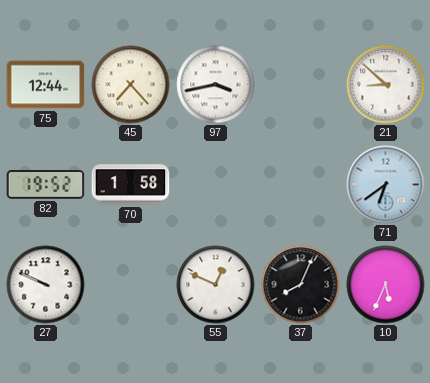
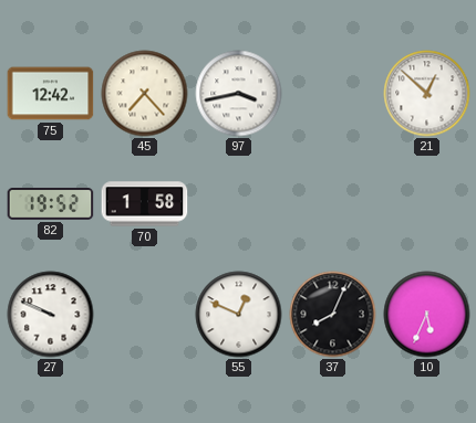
75: 12:44 -> 12:42
21: 8:52 -> 12:52
71: 6:39 -> none
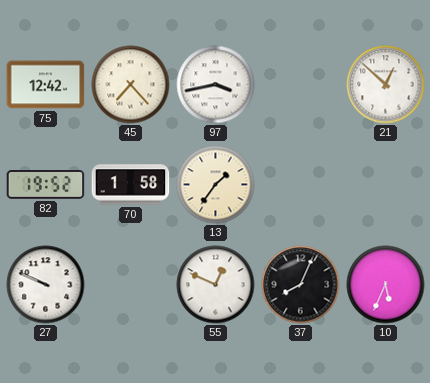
13: none -> 1:36
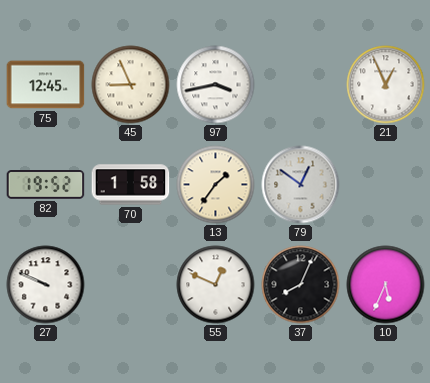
75: 12:42 -> 12:45
45: 7:23 -> 8:56
21: 12:52 -> 12:56
79: none -> 12:51
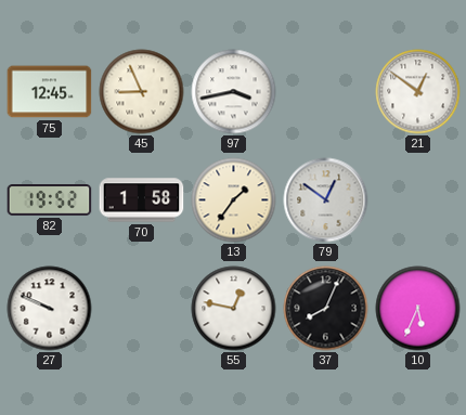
21: 12:56 -> 12:51
55: 12:49 -> 12:47
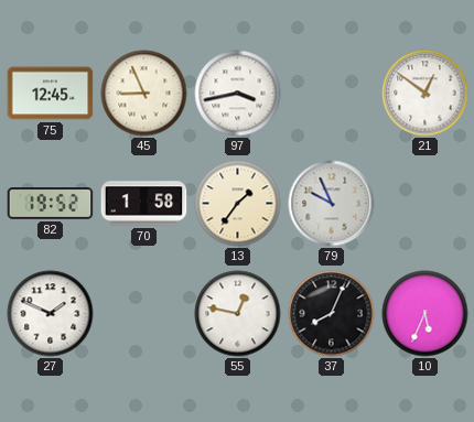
79: 12:51 -> 9:56
27: 9:49 -> 1:49
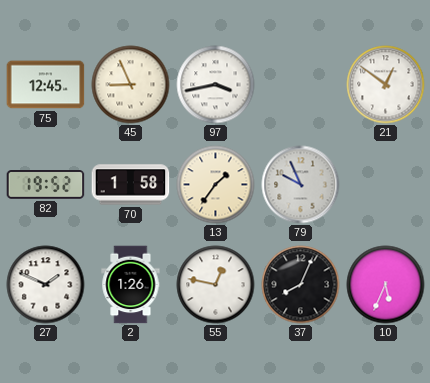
2: none -> 1:26
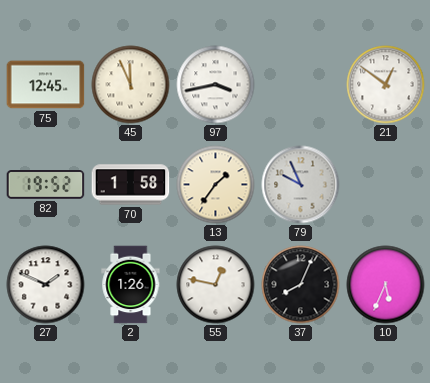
45: 8:56 -> 11:56
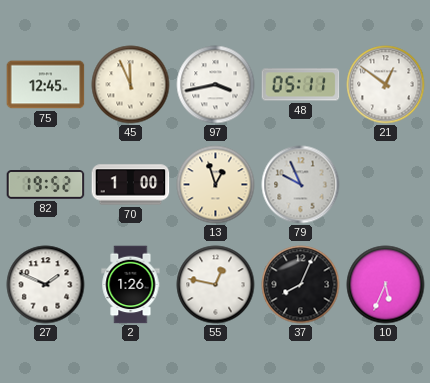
48: none -> 05:11
70: 1:58 -> 1:00
13: 1:36 -> 12:57
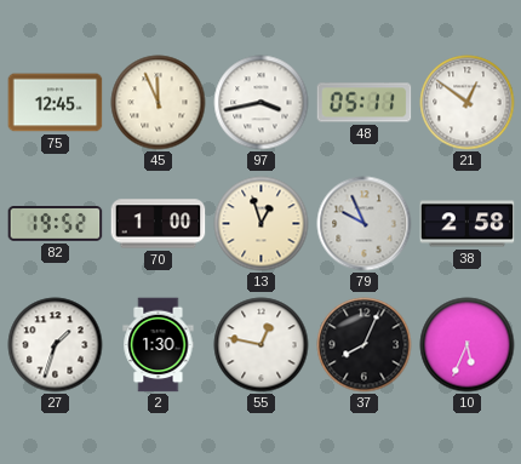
38: none -> 2:58
27: 1:49 -> 1:33
2: 1:26 -> 1:30
